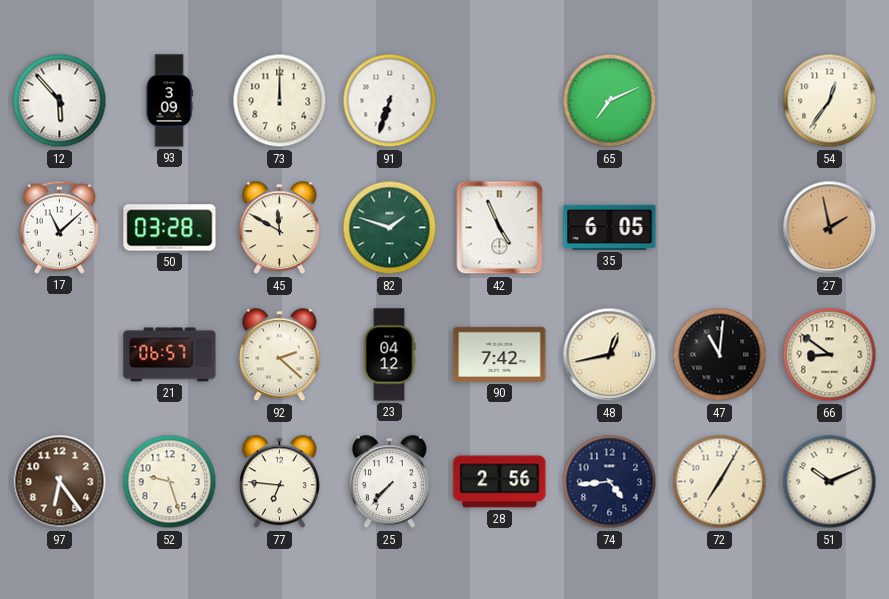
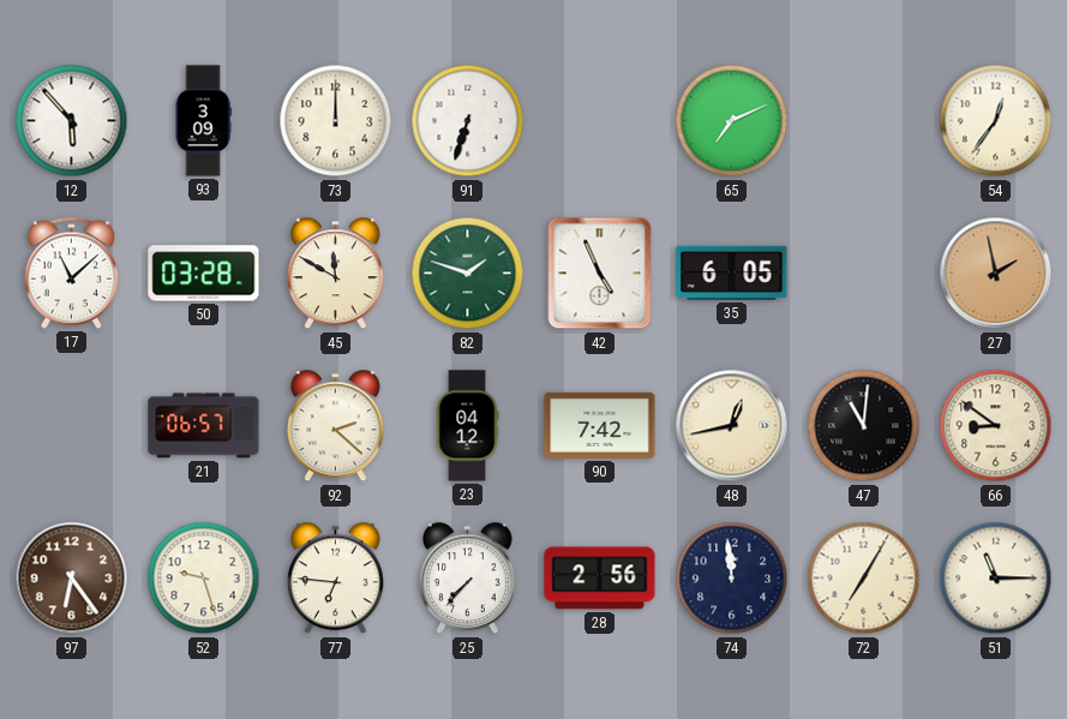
74: 4:44 -> 11:59
51: 10:11 -> 11:15
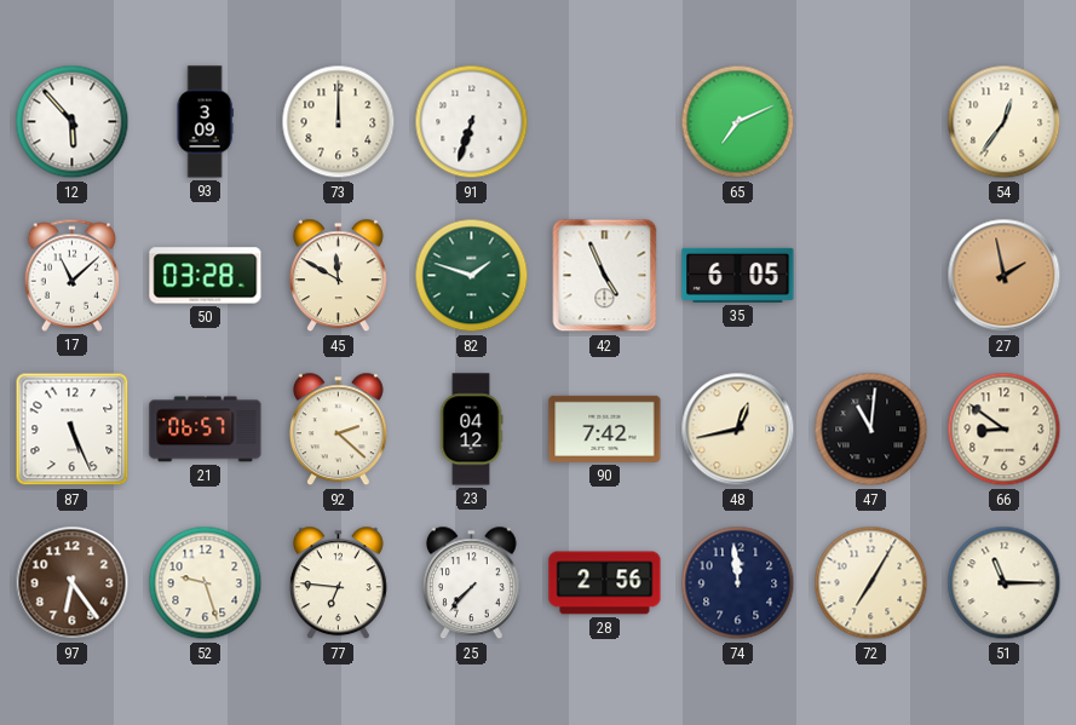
87: none -> 5:26
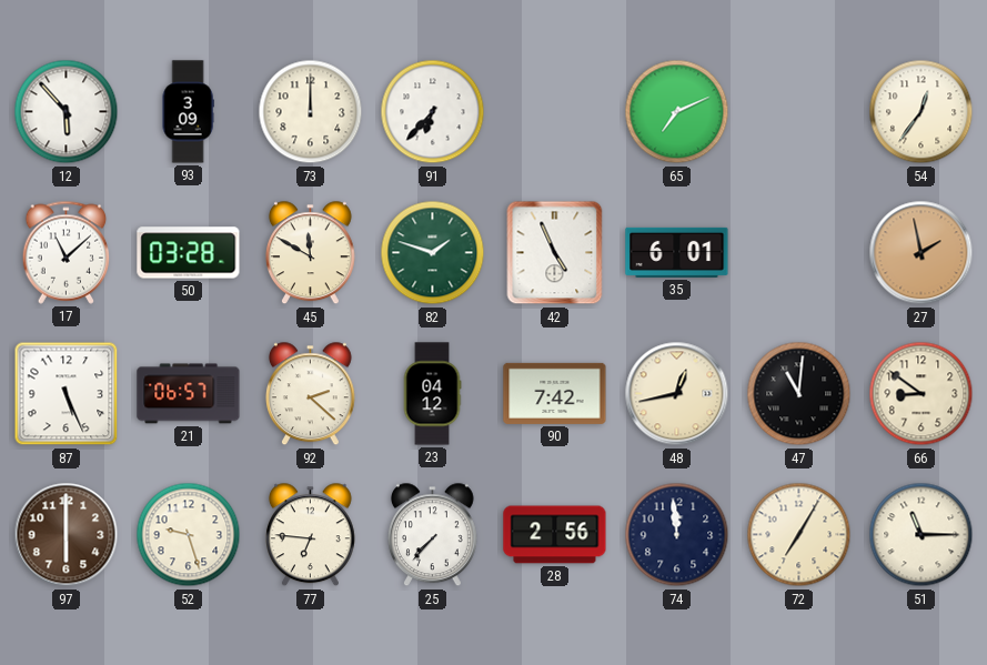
91: 6:33 -> 6:37
35: 6:05 -> 6:01
97: 6:24 -> 6:00
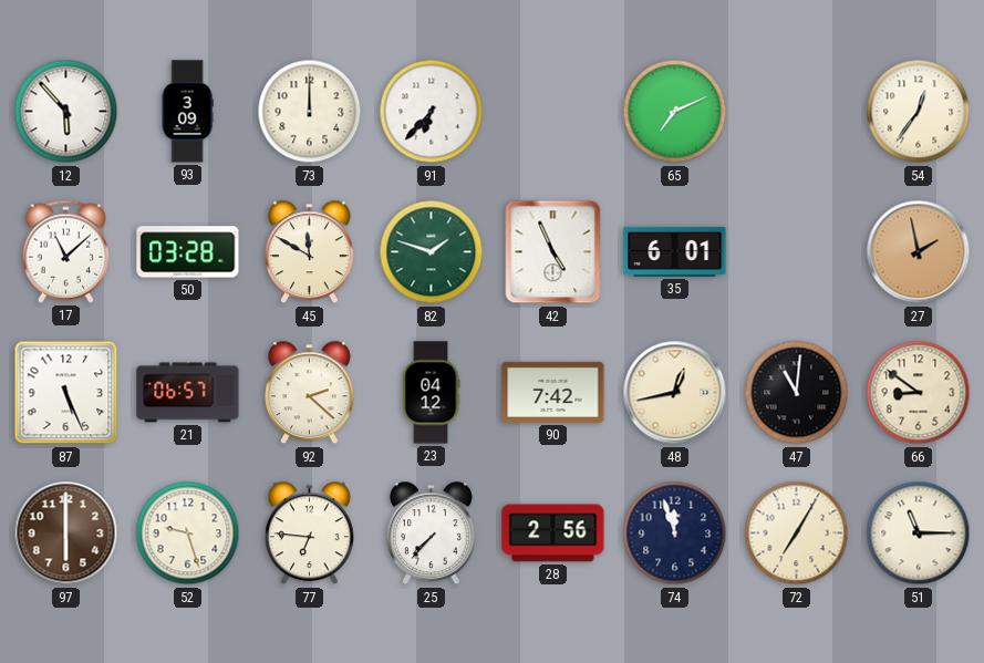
74: 11:59 -> 11:57
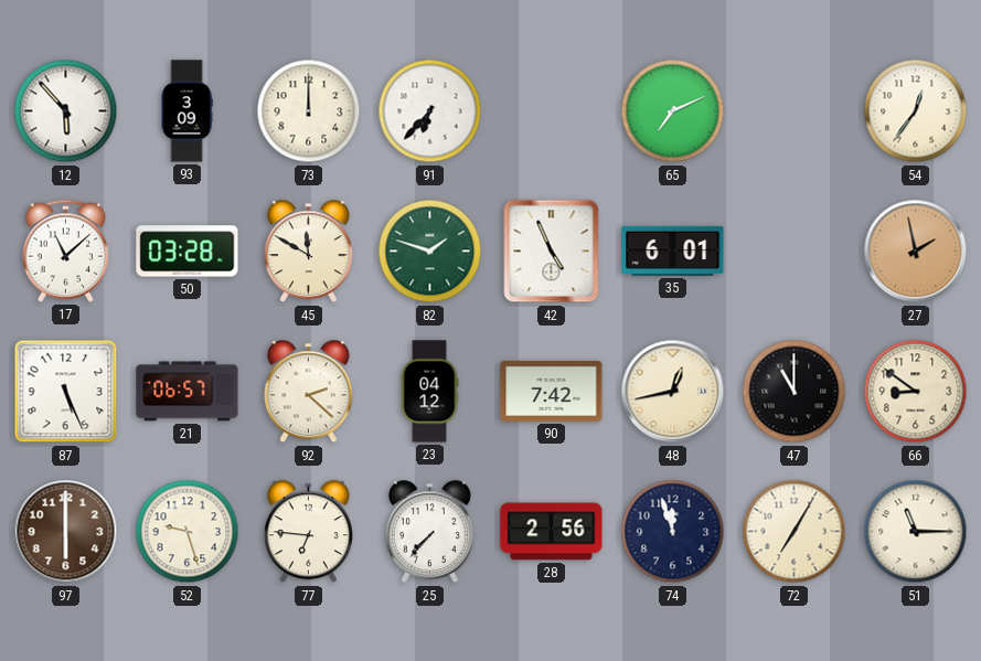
47: 11:01 -> 11:00
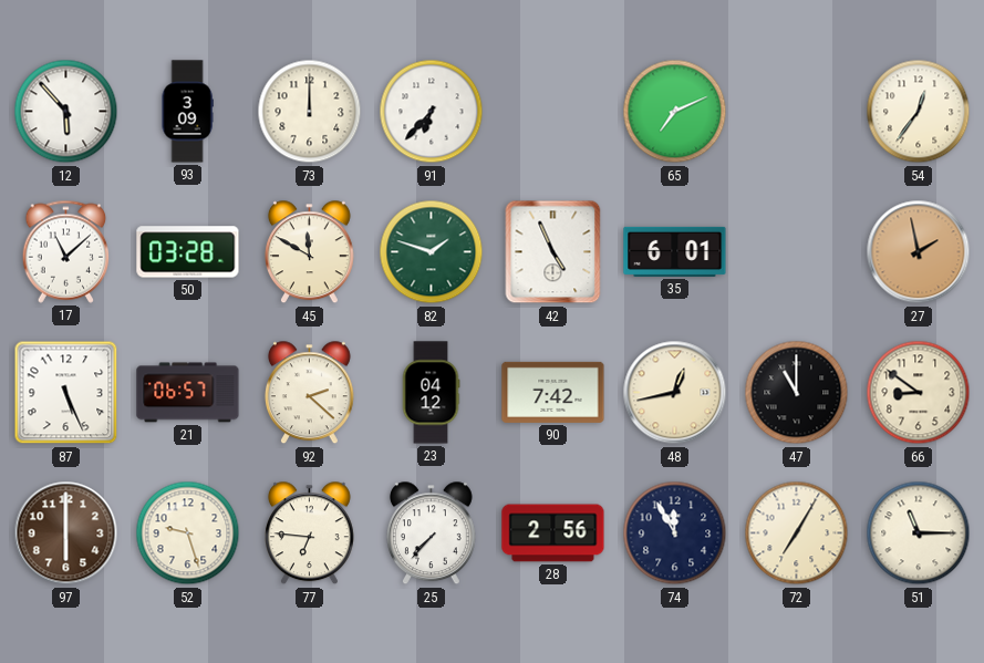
74: 11:57 -> 11:55
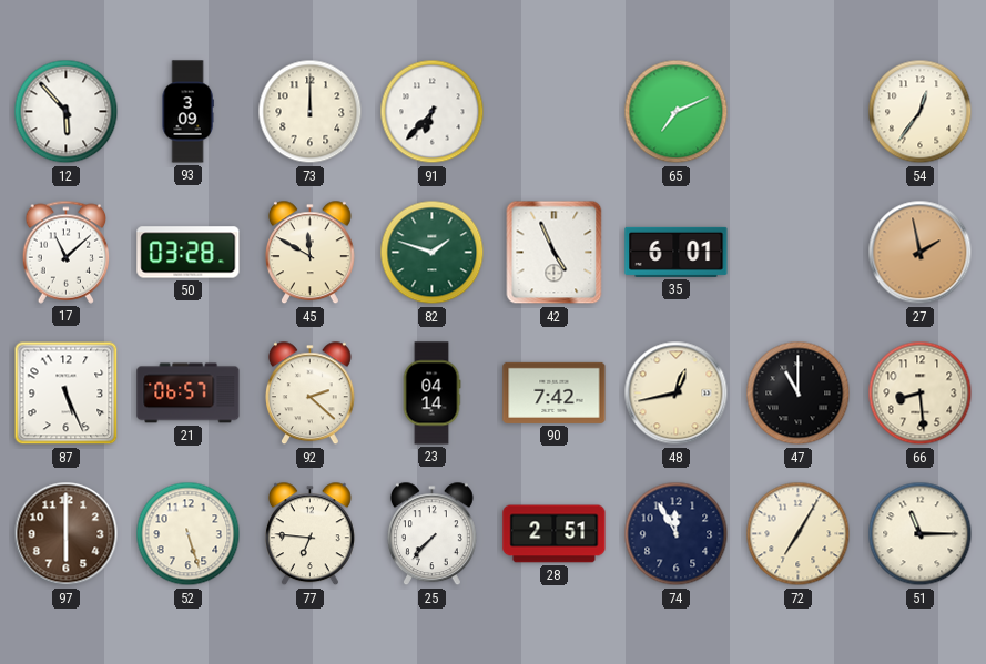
23: 04:12 -> 04:14
66: 8:51 -> 8:29
52: 9:27 -> 5:27
28: 2:56 -> 2:51
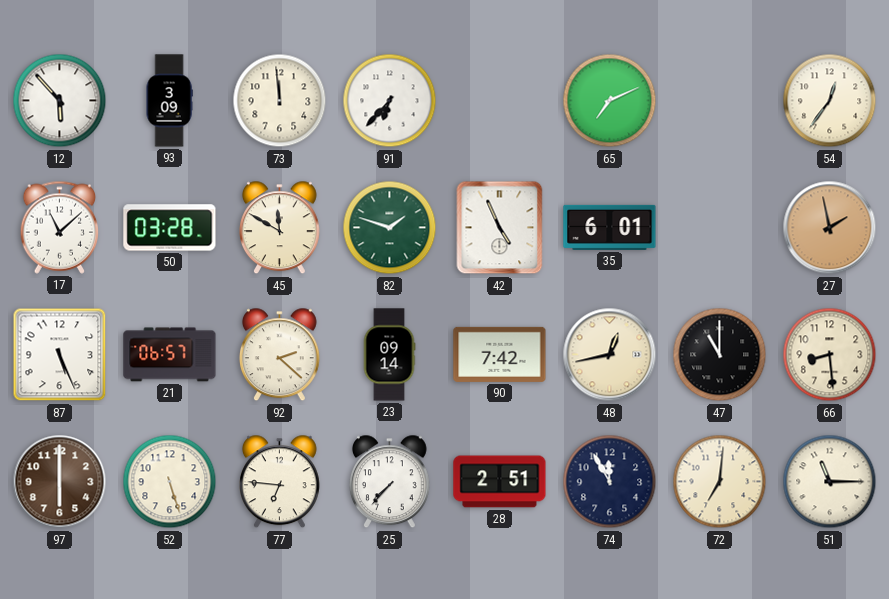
73: 12:00 -> 11:59
23: 04:14 -> 09:14
72: 7:05 -> 7:01
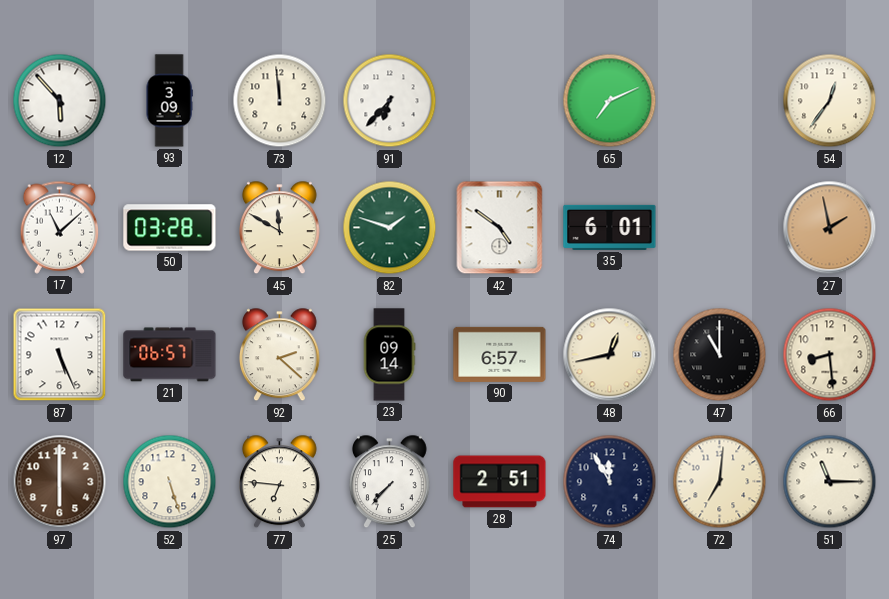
42: 4:56 -> 4:51
90: 7:42 -> 6:57
